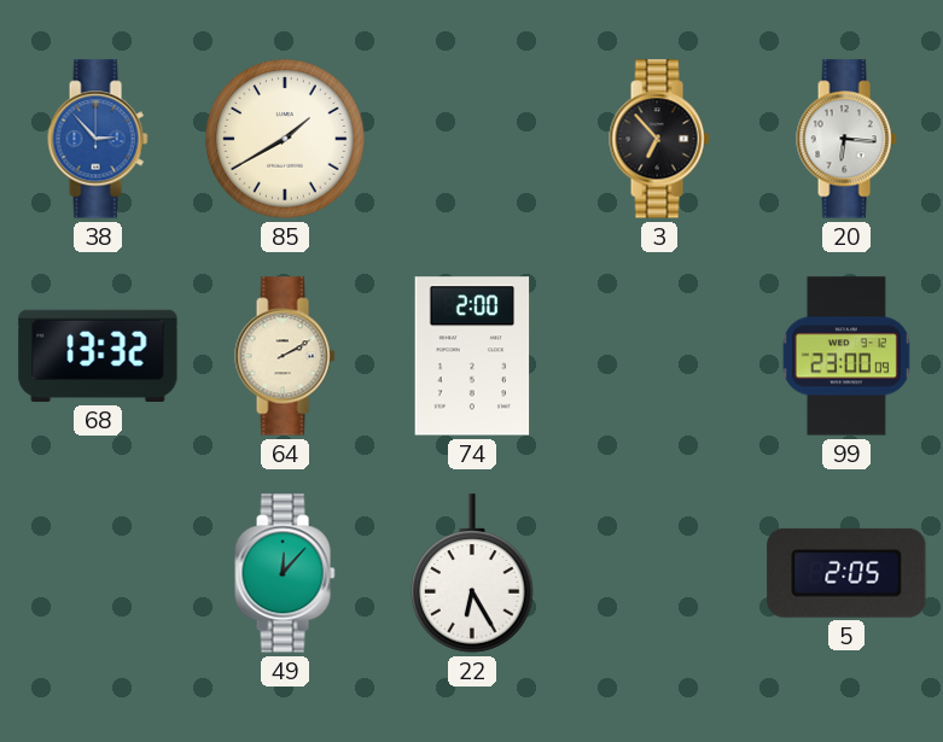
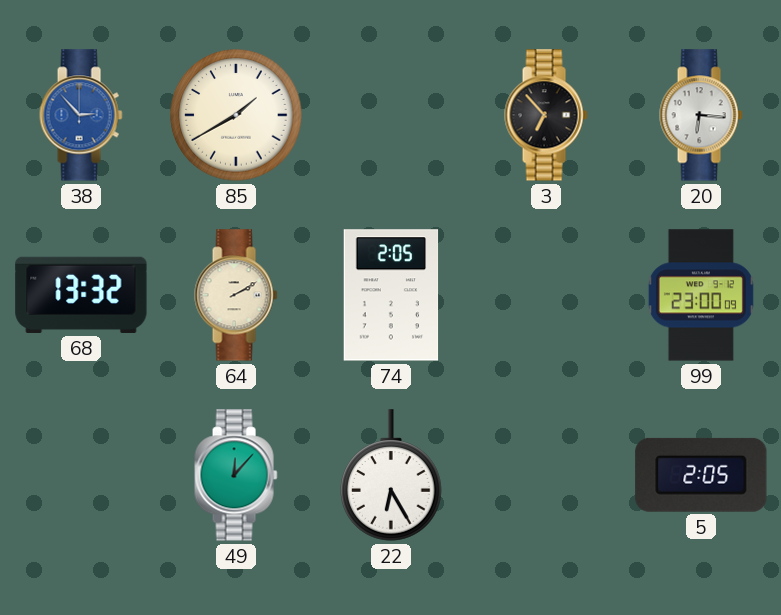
74: 2:00 -> 2:05
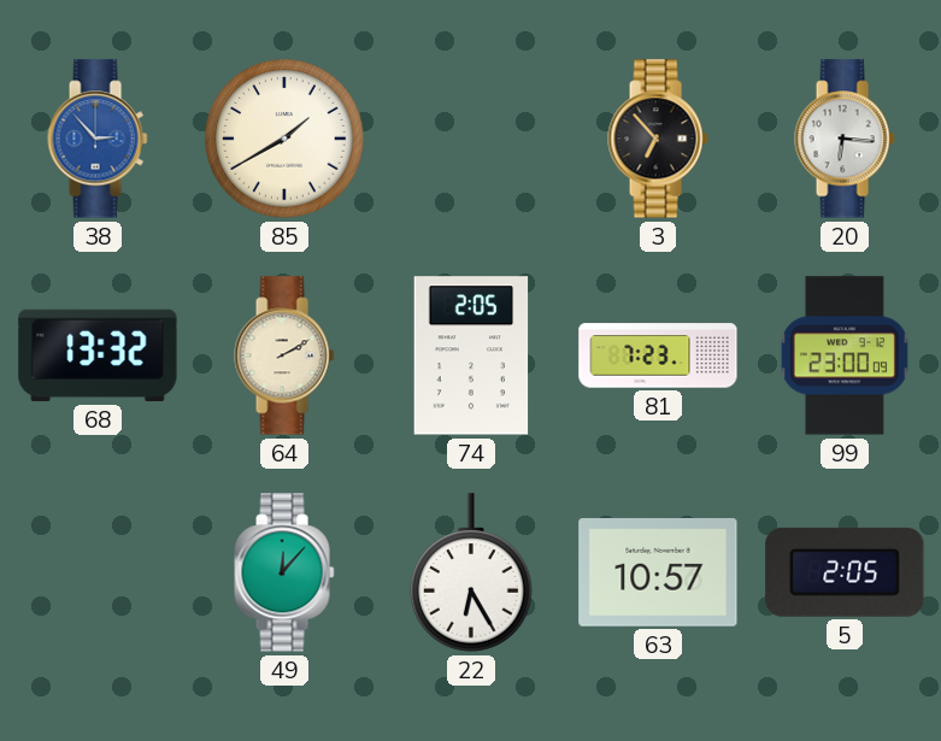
81: none -> 7:23
63: none -> 10:57
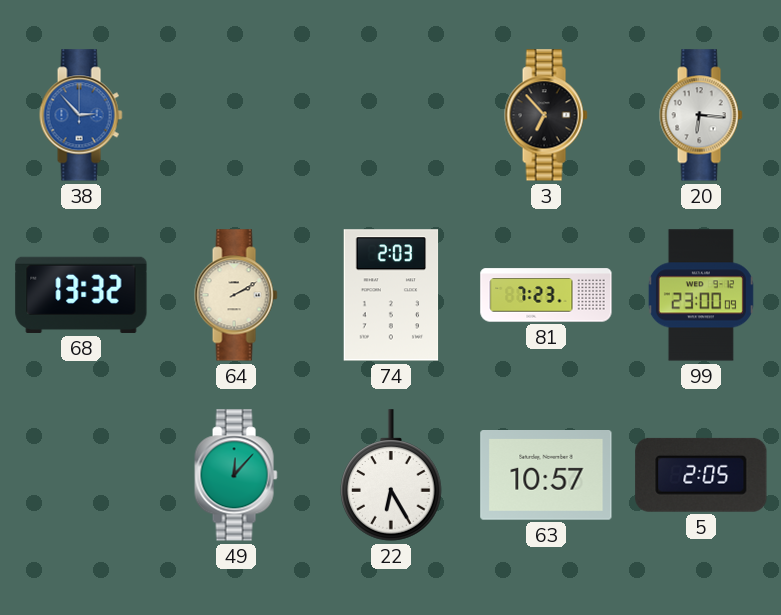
85: 1:40 -> none
74: 2:05 -> 2:03
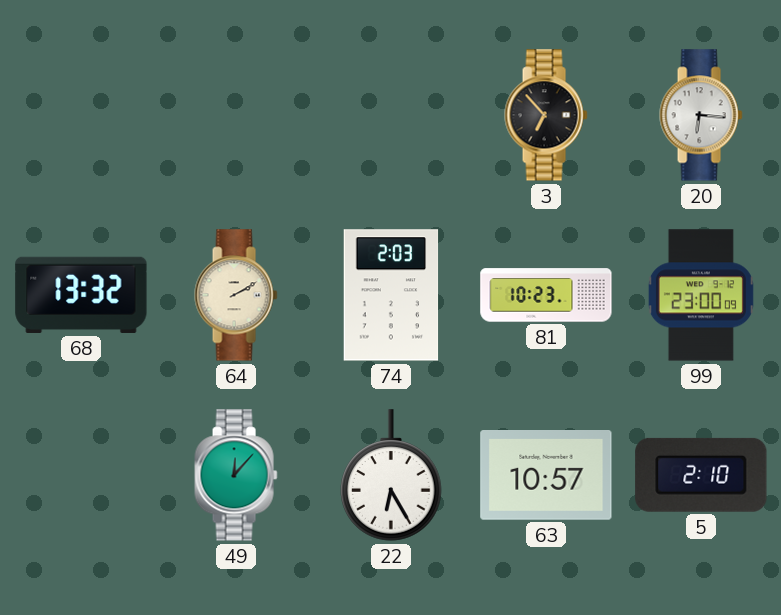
38: 2:53 -> none
81: 7:23 -> 10:23
5: 2:05 -> 2:10
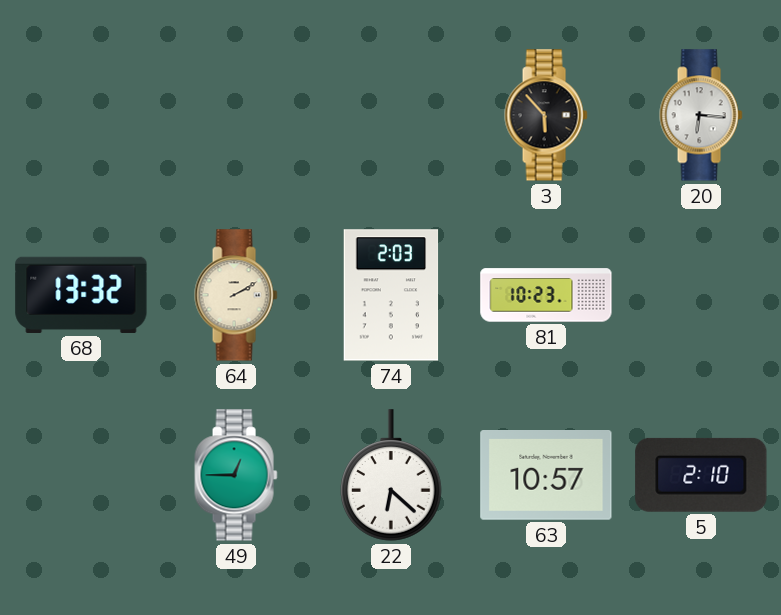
3: 6:53 -> 5:53
99: 23:00 -> none
49: 12:07 -> 12:45
22: 6:25 -> 6:22
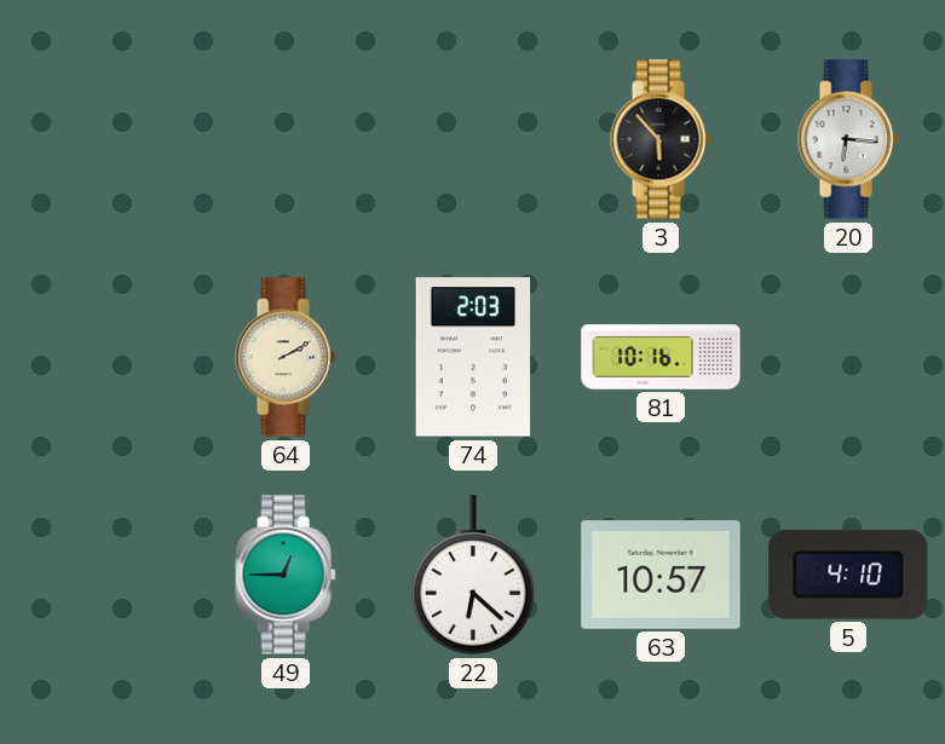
68: 13:32 -> none
81: 10:23 -> 10:16
5: 2:10 -> 4:10
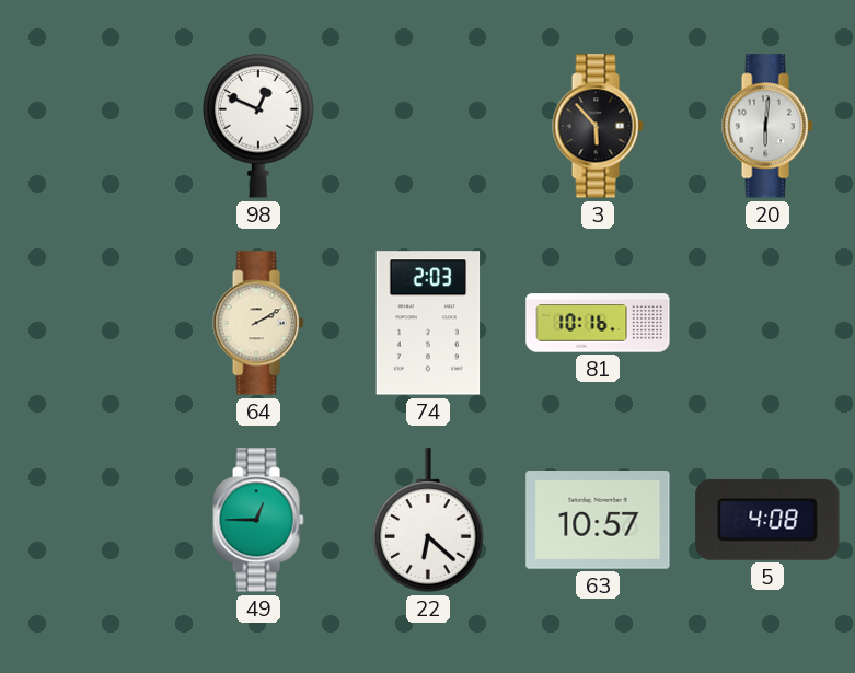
98: none -> 12:49
20: 6:16 -> 6:01
5: 4:10 -> 4:08
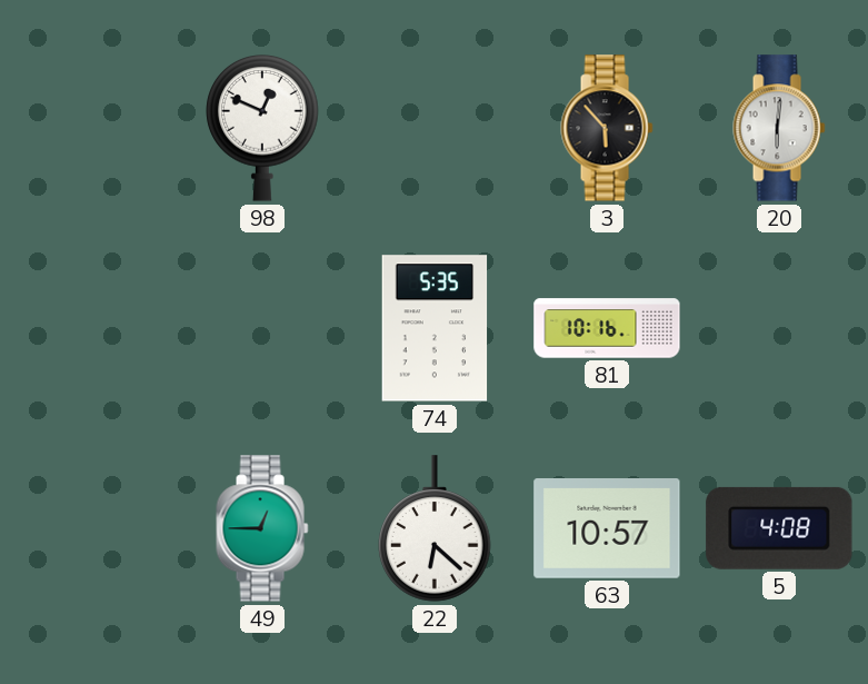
64: 2:10 -> none
74: 2:03 -> 5:35
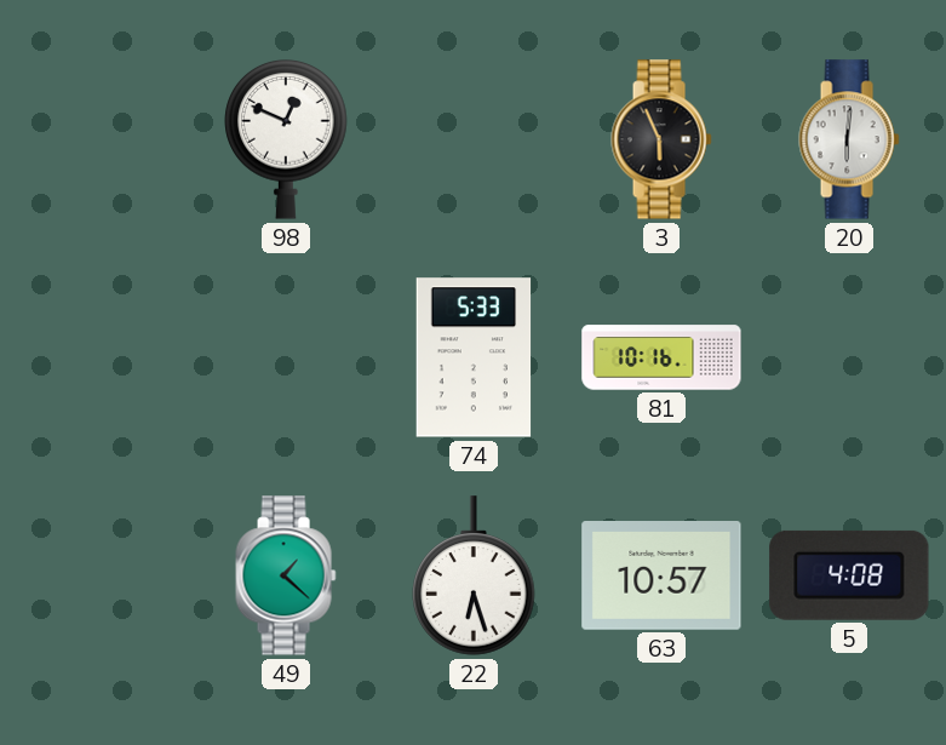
3: 5:53 -> 5:56
74: 5:35 -> 5:33
49: 12:45 -> 1:22
22: 6:22 -> 6:27
